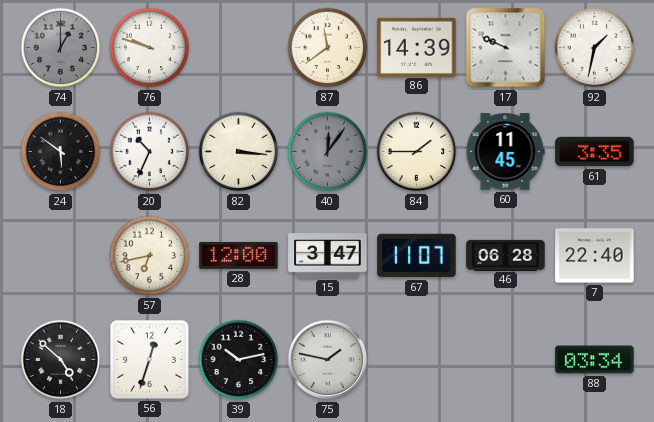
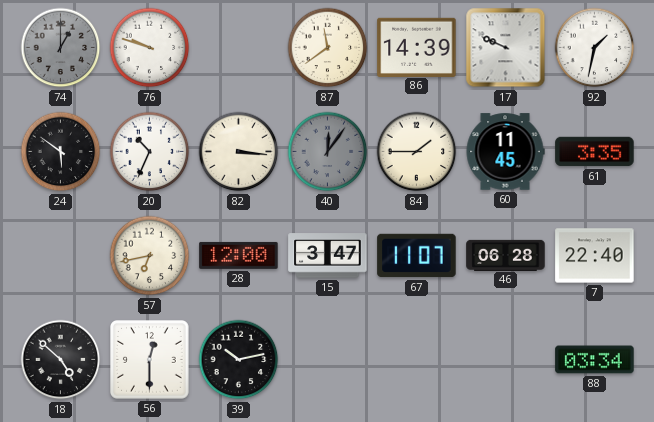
56: 12:33 -> 12:30
75: 1:47 -> none
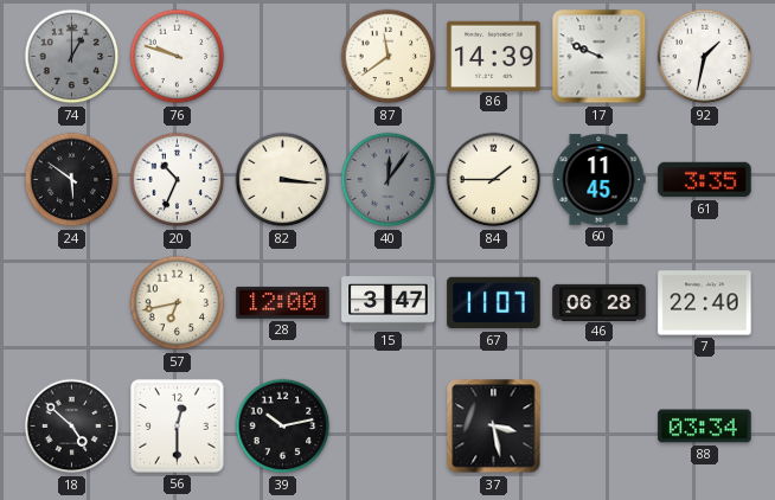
37: none -> 3:28
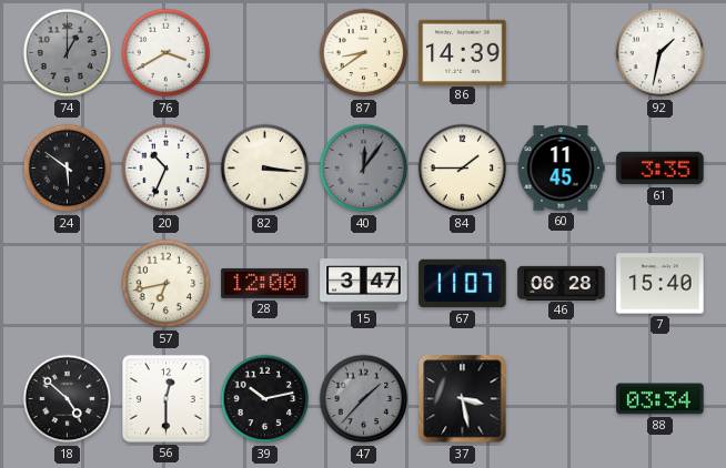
76: 9:48 -> 3:40
87: 11:39 -> 8:39
17: 9:49 -> none
7: 22:40 -> 15:40
47: none -> 1:37
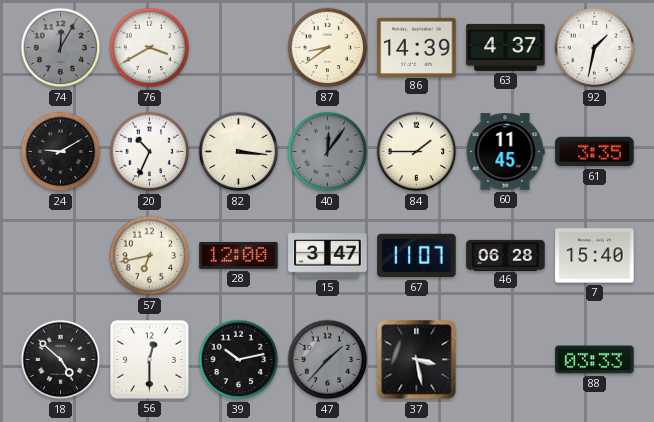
74: 1:00 -> 12:05
63: none -> 4:37
24: 5:51 -> 9:10
88: 03:34 -> 03:33
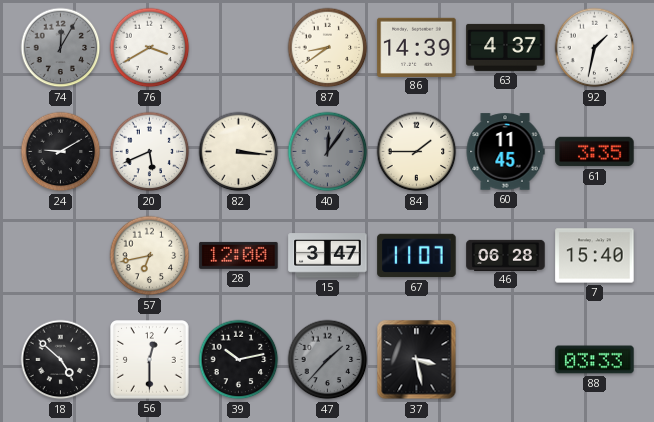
20: 10:34 -> 5:41
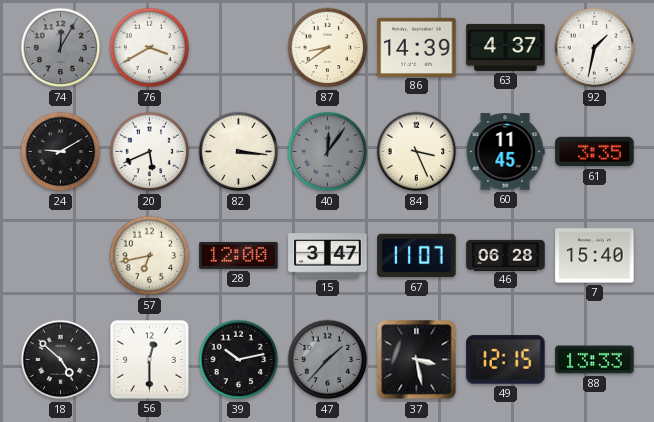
84: 1:45 -> 3:26
49: none -> 12:15
88: 03:33 -> 13:33
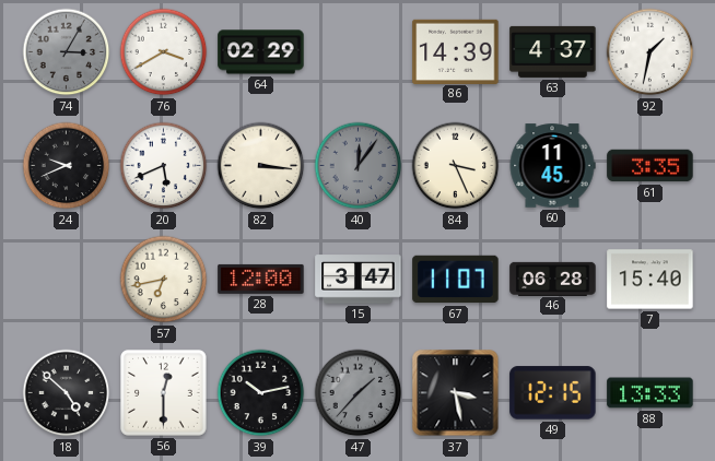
74: 12:05 -> 3:05
64: none -> 02:29
87: 8:39 -> none
24: 9:10 -> 9:41
